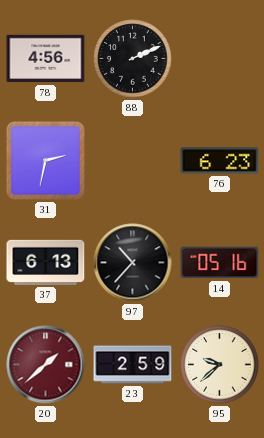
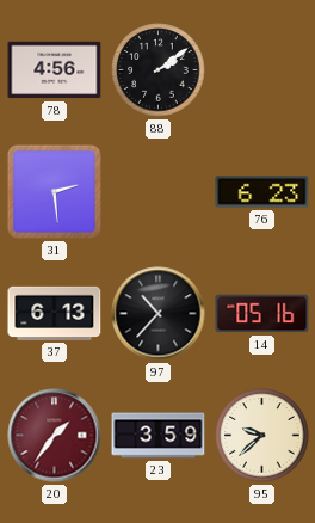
88: 2:11 -> 2:09
31: 2:32 -> 2:29
20: 1:38 -> 1:36
23: 2:59 -> 3:59
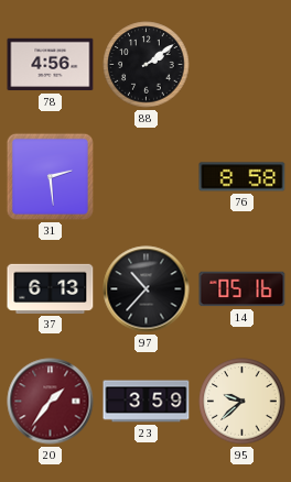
76: 6:23 -> 8:58
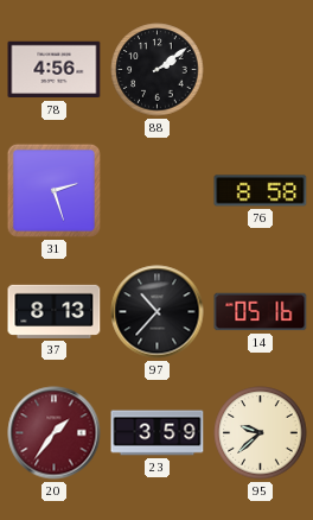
31: 2:29 -> 2:27
37: 6:13 -> 8:13
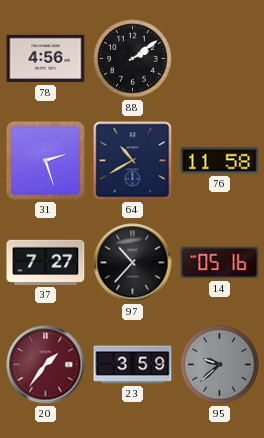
64: none -> 10:40
76: 8:58 -> 11:58
37: 8:13 -> 7:27
95 dial: cream -> grey
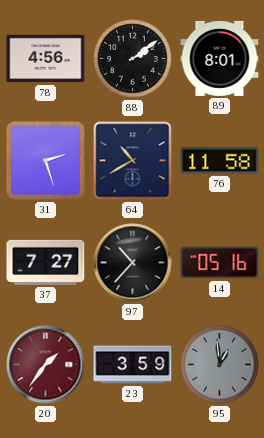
89: none -> 8:01
95: 9:38 -> 12:59
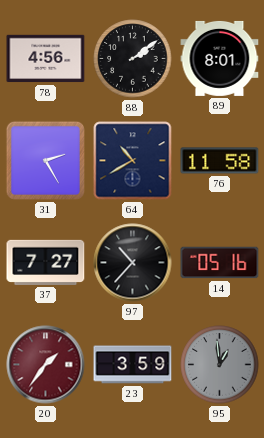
31: 2:27 -> 2:25
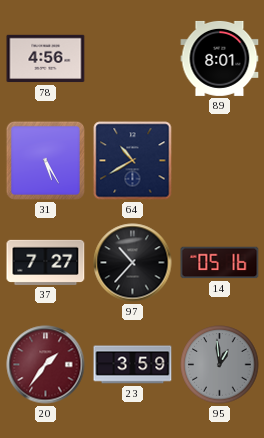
88: 2:09 -> none
31: 2:25 -> 5:25
76: 11:58 -> none
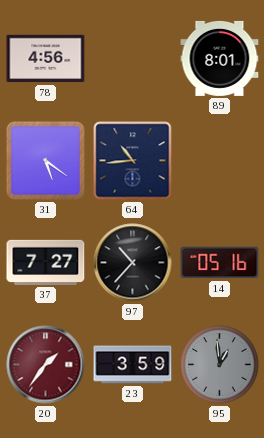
31: 5:25 -> 5:21
64: 10:40 -> 10:44
